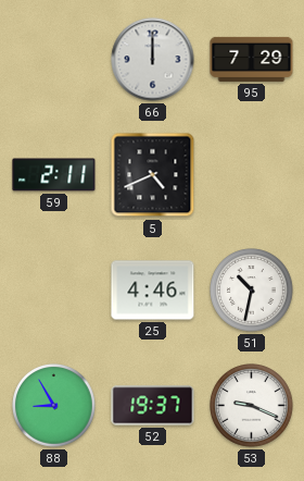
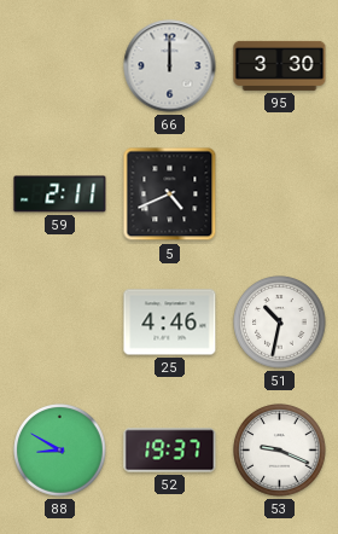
95: 7:29 -> 3:30
88: 8:55 -> 8:50
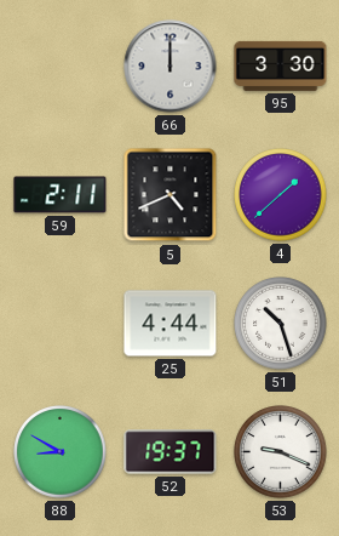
4: none -> 1:38
25: 4:46 -> 4:44
51: 10:32 -> 10:27
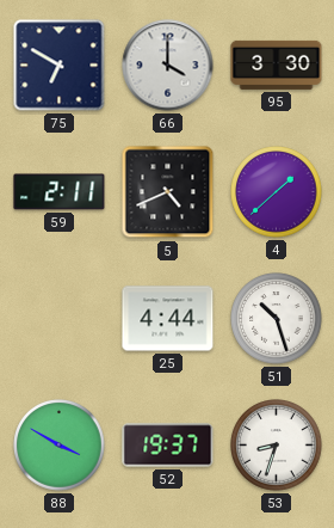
75: none -> 6:50
66: 12:00 -> 4:00
88: 8:50 -> 3:50
53: 9:19 -> 8:33
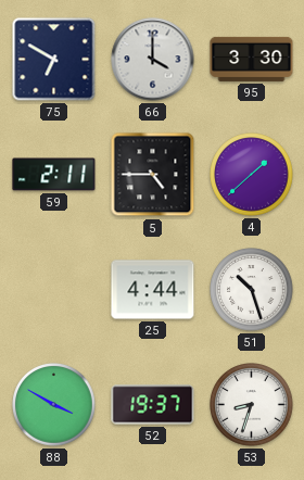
5: 4:41 -> 4:45
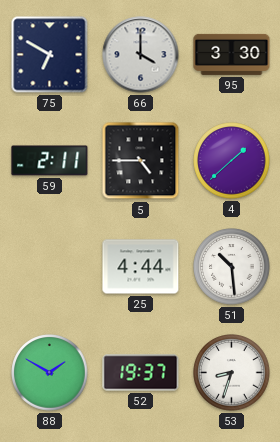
51: 10:27 -> 10:29
88: 3:50 -> 1:50
